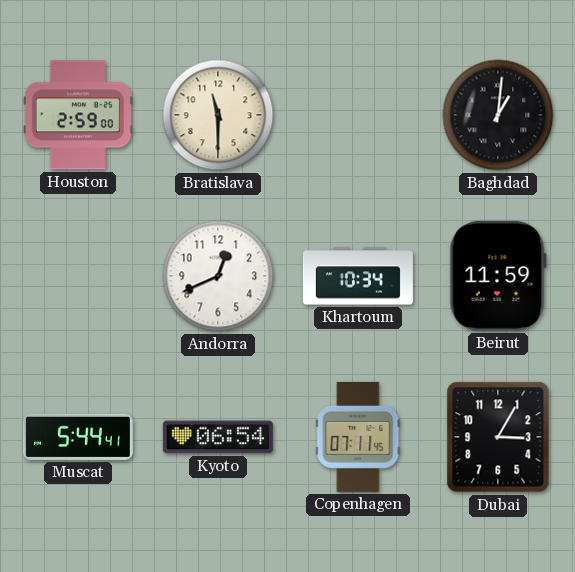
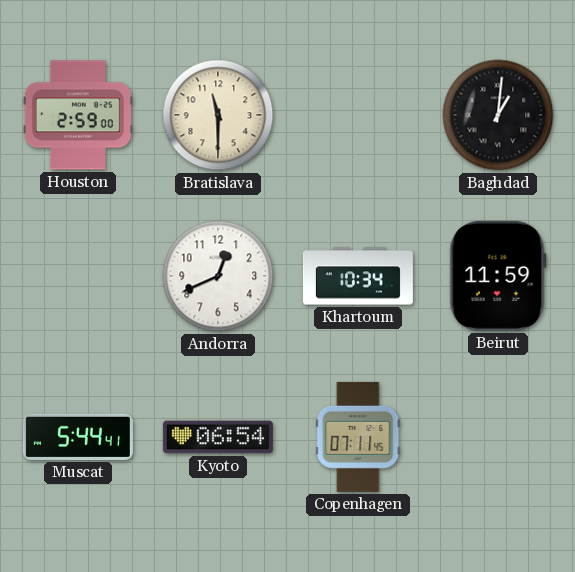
Dubai: 3:05 -> none
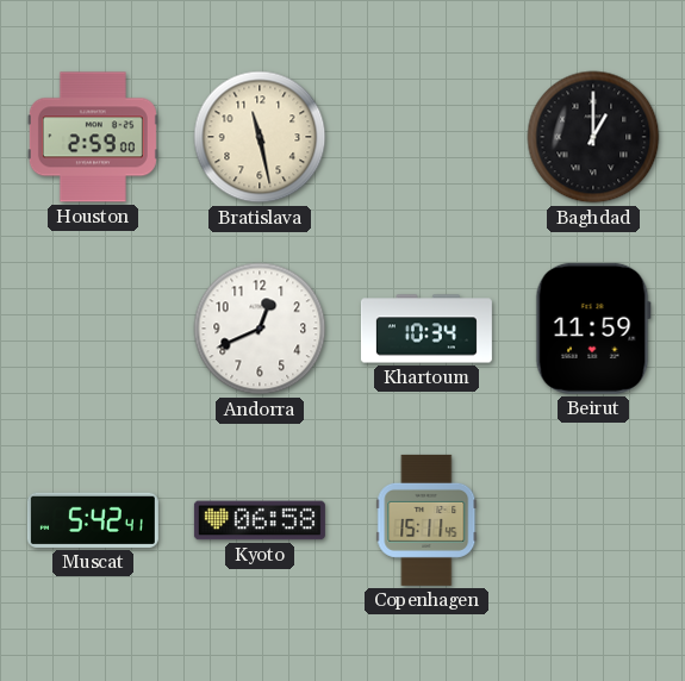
Bratislava: 11:30 -> 11:28
Baghdad: 1:01 -> 1:00
Muscat: 5:44 -> 5:42
Kyoto: 06:54 -> 06:58
Copenhagen: 07:11 -> 15:11
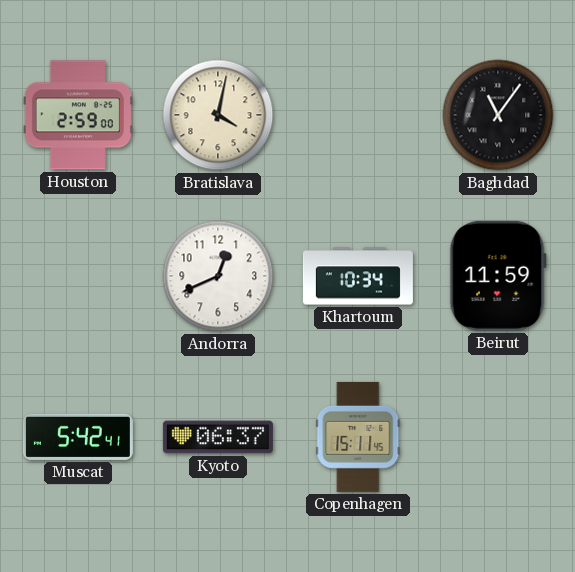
Bratislava: 11:28 -> 4:02
Baghdad: 1:00 -> 11:06
Kyoto: 06:58 -> 06:37
